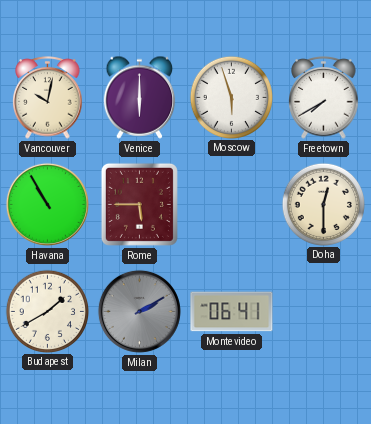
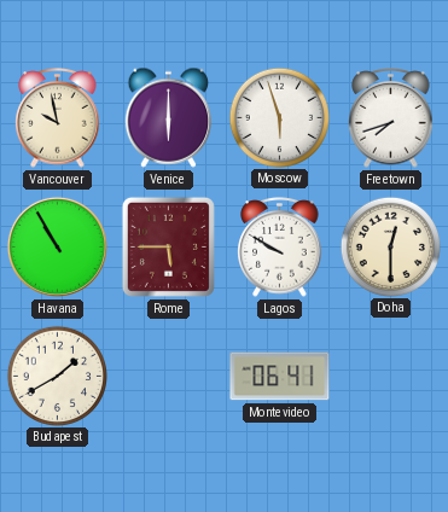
Vancouver: 10:02 -> 9:58
Freetown: 7:40 -> 7:42
Lagos: none -> 9:50
Milan: 2:10 -> none
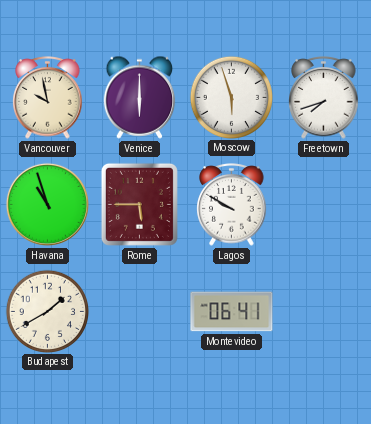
Havana: 10:55 -> 10:57
Doha: 12:30 -> none
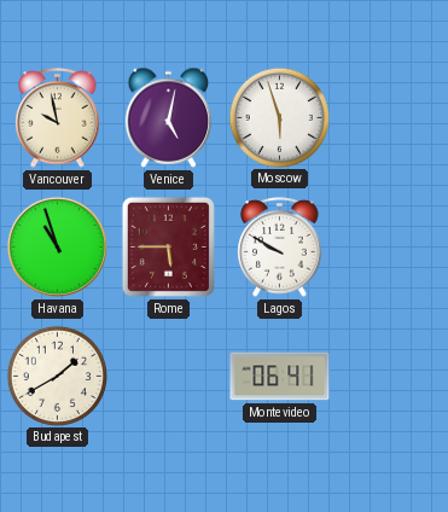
Venice: 6:00 -> 5:02
Freetown: 7:42 -> none
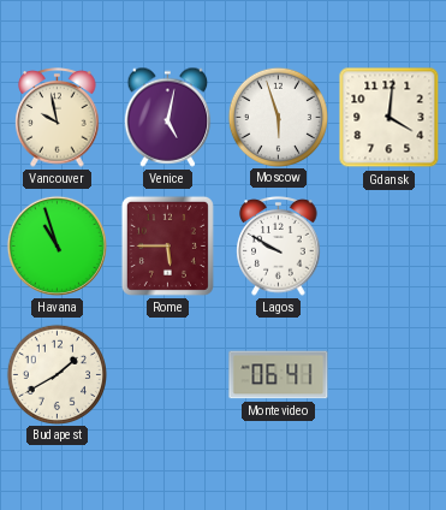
Gdansk: none -> 4:01
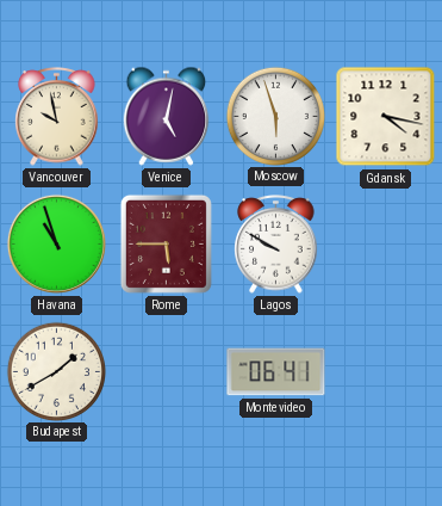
Gdansk: 4:01 -> 4:17
